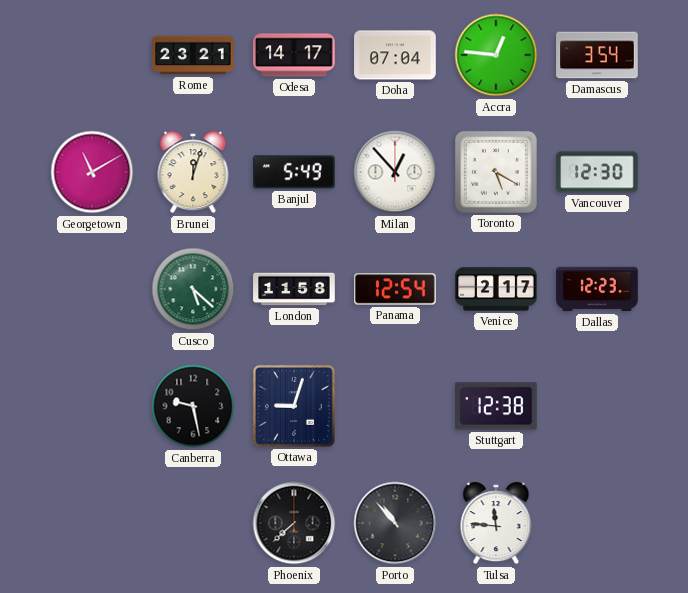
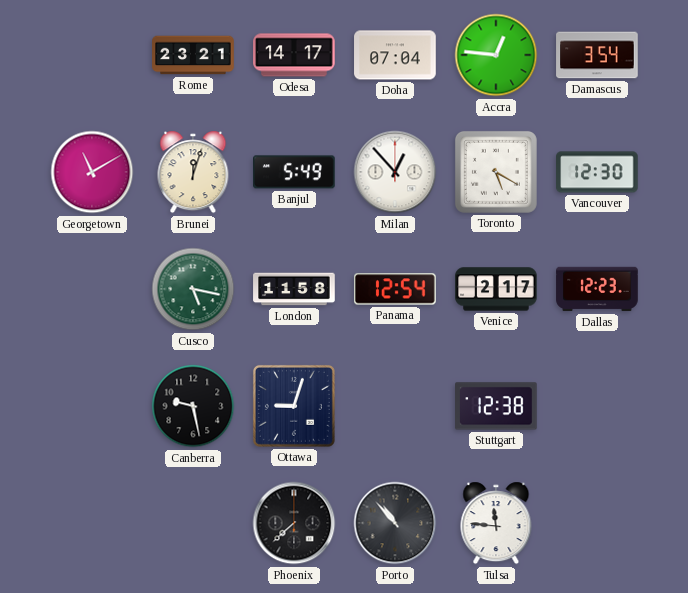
Cusco: 5:22 -> 5:17
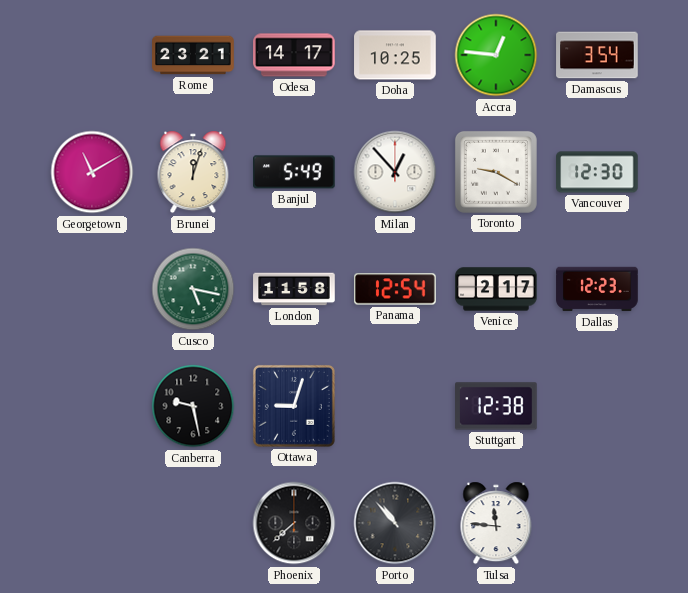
Doha: 07:04 -> 10:25
Toronto: 5:20 -> 9:20
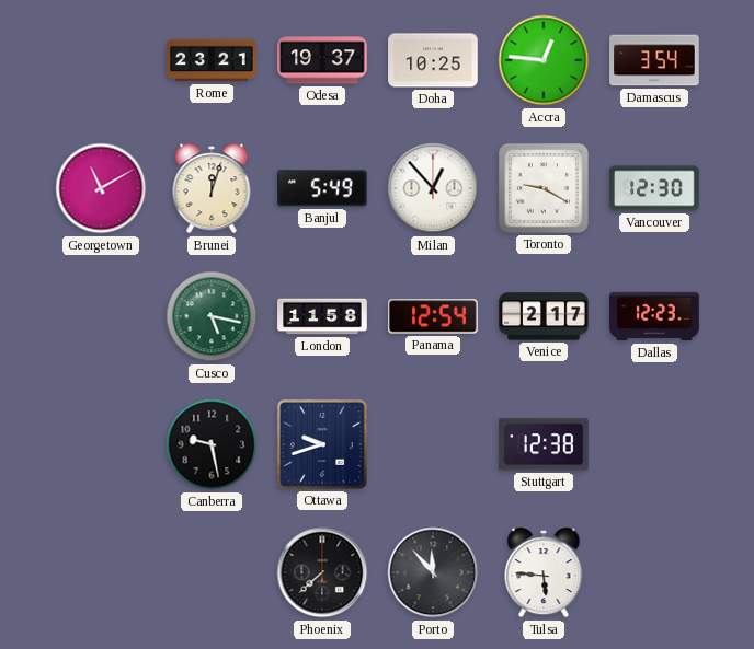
Odesa: 14:17 -> 19:37
Ottawa: 9:03 -> 9:42
Porto: 10:53 -> 11:53
Tulsa: 11:46 -> 5:46
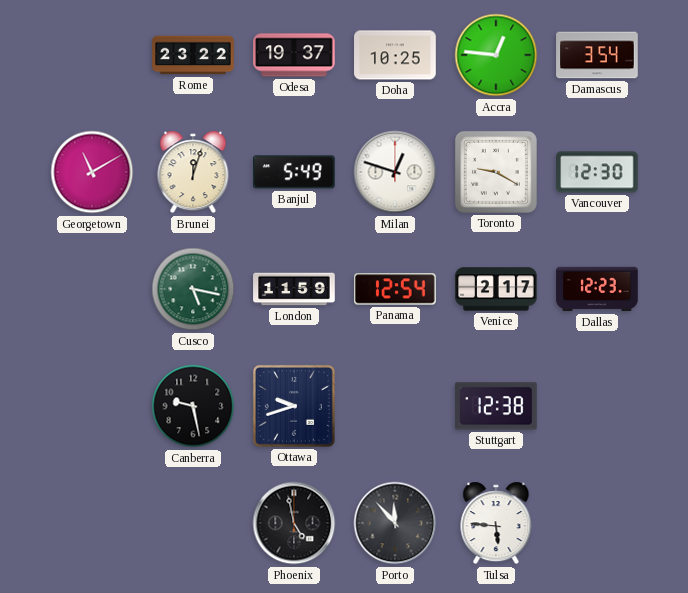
Rome: 23:21 -> 23:22
Milan: 12:53 -> 12:48
London: 11:58 -> 11:59
Phoenix: 7:38 -> 4:58
